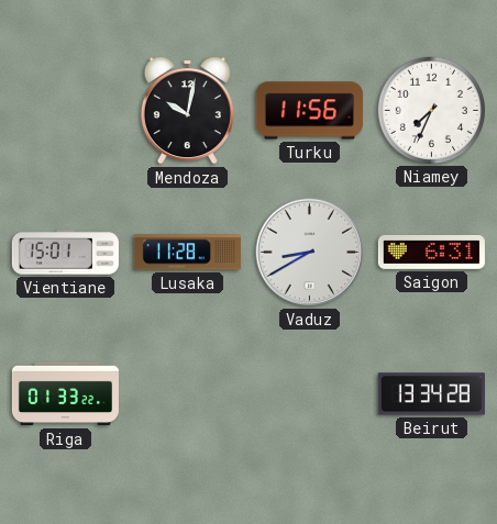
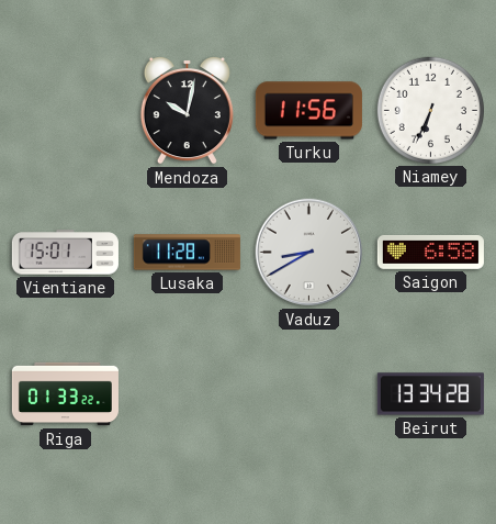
Niamey: 7:34 -> 6:34
Saigon: 6:31 -> 6:58
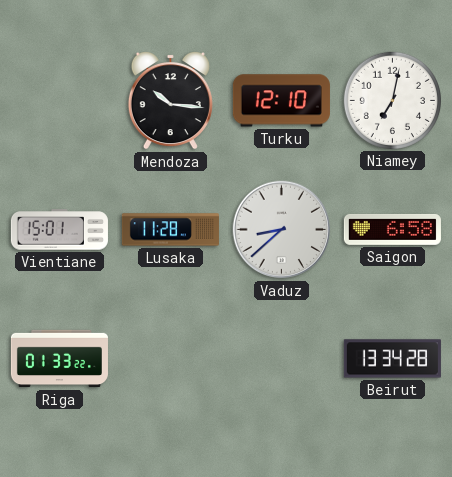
Mendoza: 10:02 -> 10:16
Turku: 11:56 -> 12:10
Niamey: 6:34 -> 7:02
Vaduz: 8:40 -> 8:38
